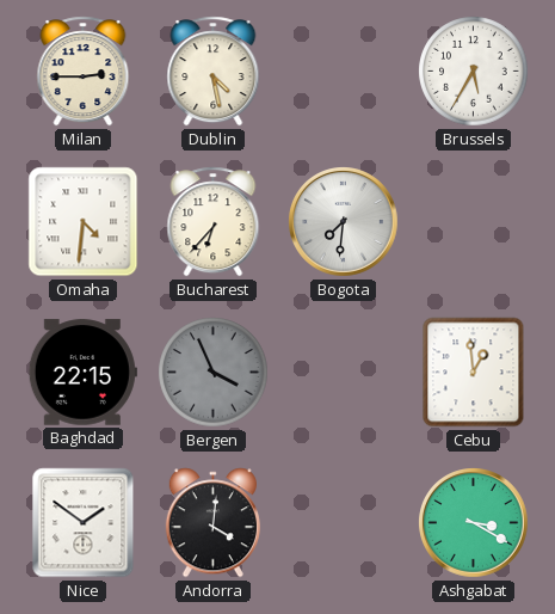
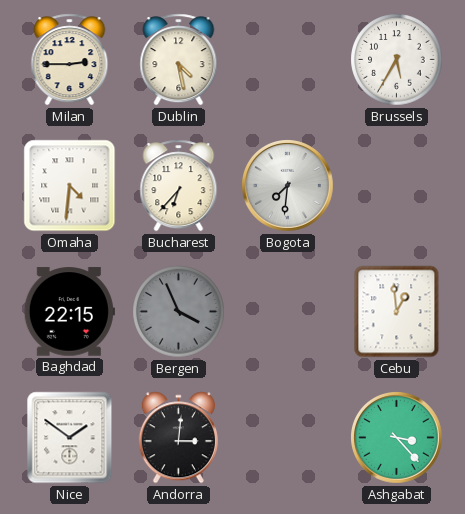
Andorra: 4:01 -> 3:01
Ashgabat: 3:20 -> 3:23
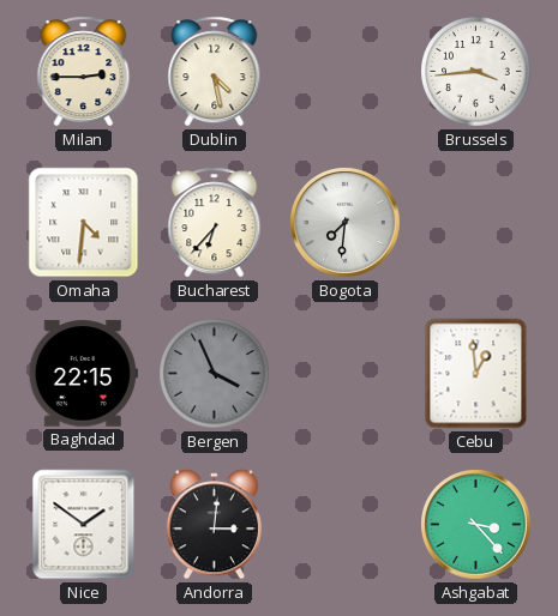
Brussels: 5:35 -> 3:44
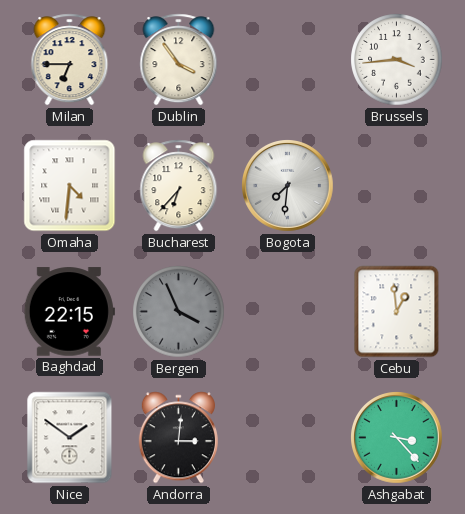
Milan: 2:45 -> 6:45
Dublin: 4:28 -> 3:54
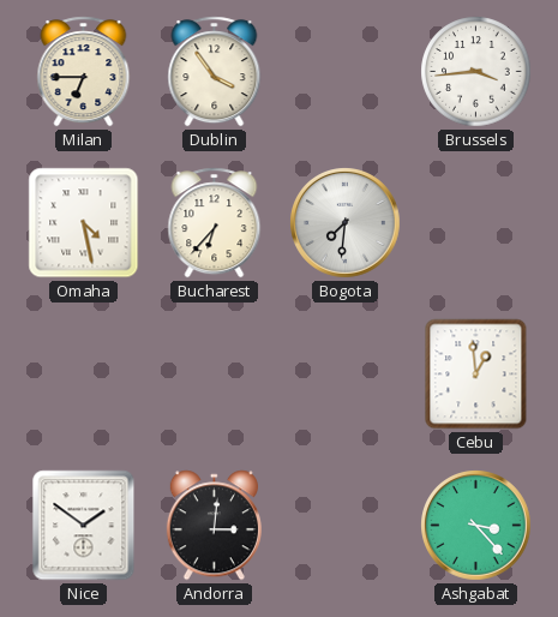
Omaha: 4:31 -> 4:28
Baghdad: 22:15 -> none
Bergen: 3:56 -> none
